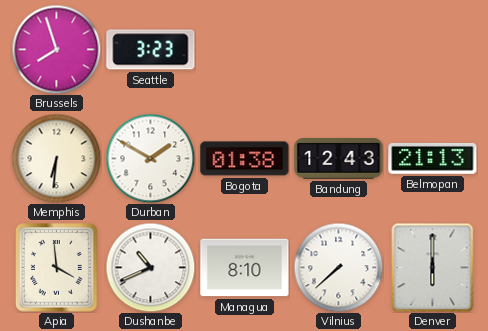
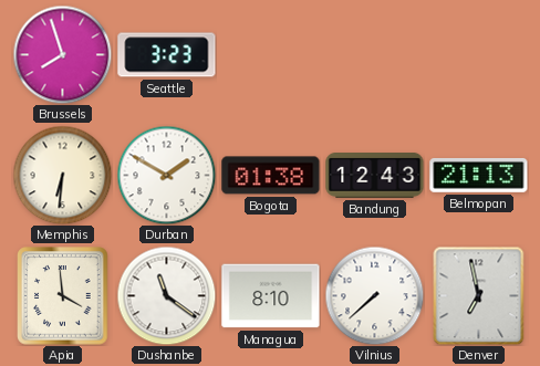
Dushanbe: 10:41 -> 11:21
Denver: 6:00 -> 6:58
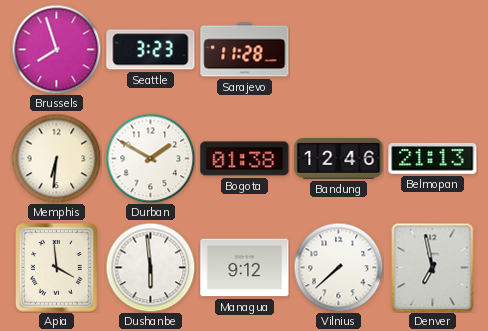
Sarajevo: none -> 11:28
Bandung: 12:43 -> 12:46
Dushanbe: 11:21 -> 5:59
Managua: 8:10 -> 9:12
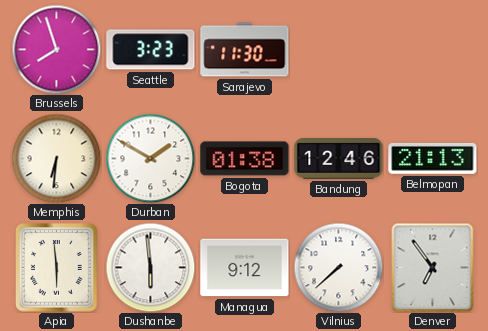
Sarajevo: 11:28 -> 11:30
Apia: 3:59 -> 5:59
Denver: 6:58 -> 6:54
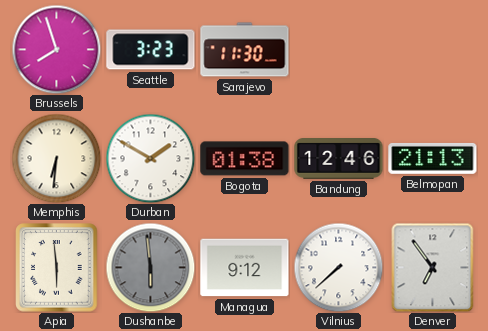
Dushanbe dial: white -> grey
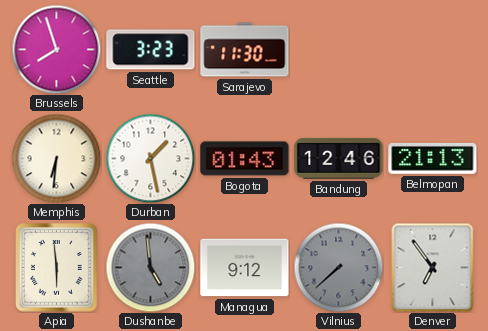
Durban: 1:50 -> 1:28
Bogota: 01:38 -> 01:43
Dushanbe: 5:59 -> 4:59
Vilnius dial: white -> grey
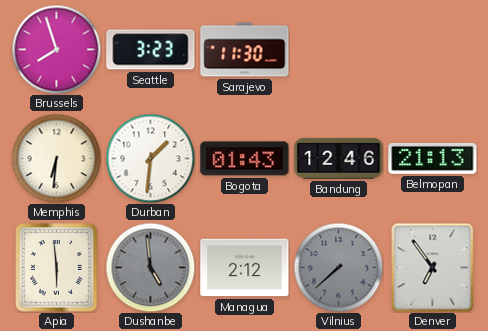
Durban: 1:28 -> 1:31
Managua: 9:12 -> 2:12
